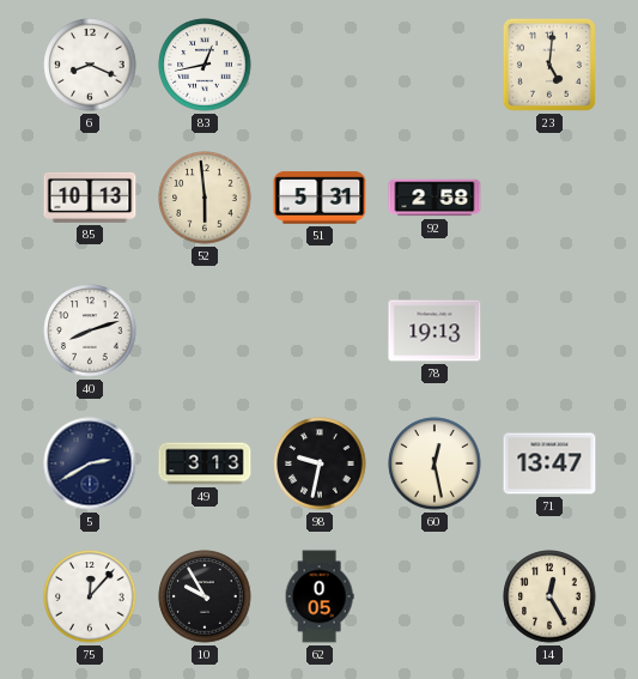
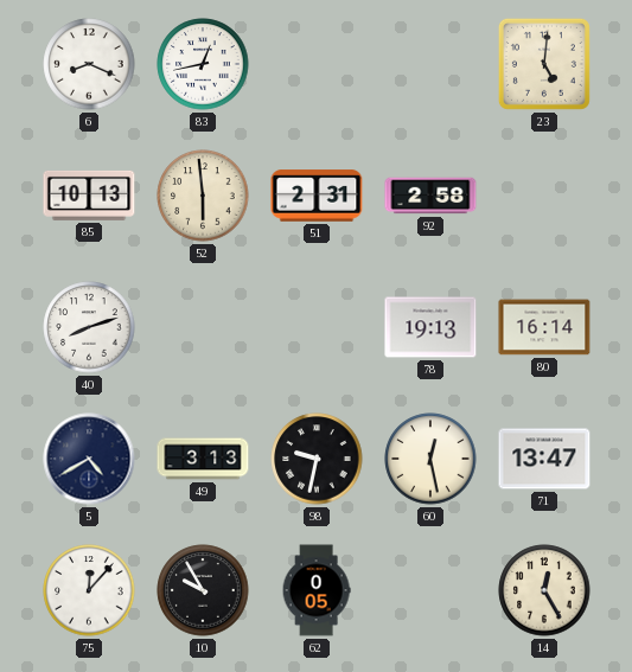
51: 5:31 -> 2:31
80: none -> 16:14
5: 2:40 -> 4:40
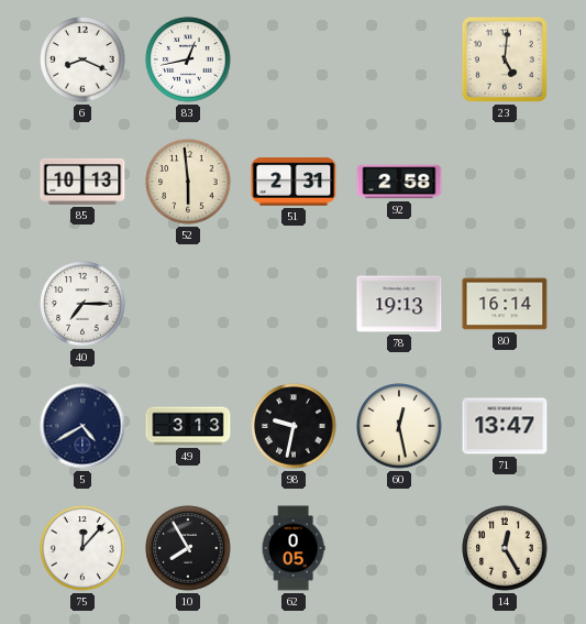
40: 8:12 -> 7:15
10: 9:55 -> 7:55
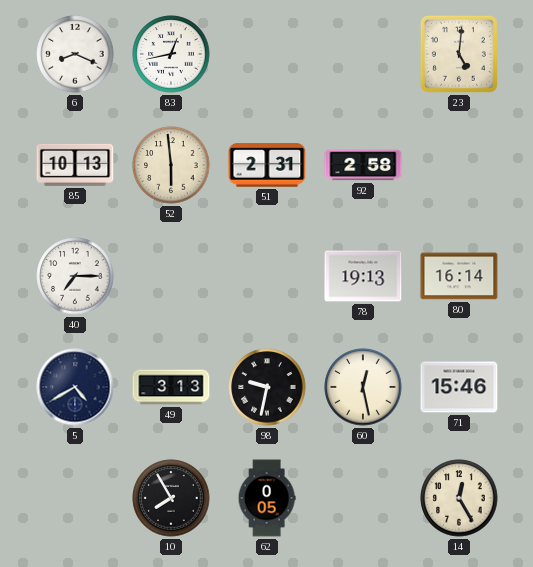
71: 13:47 -> 15:46
75: 12:07 -> none
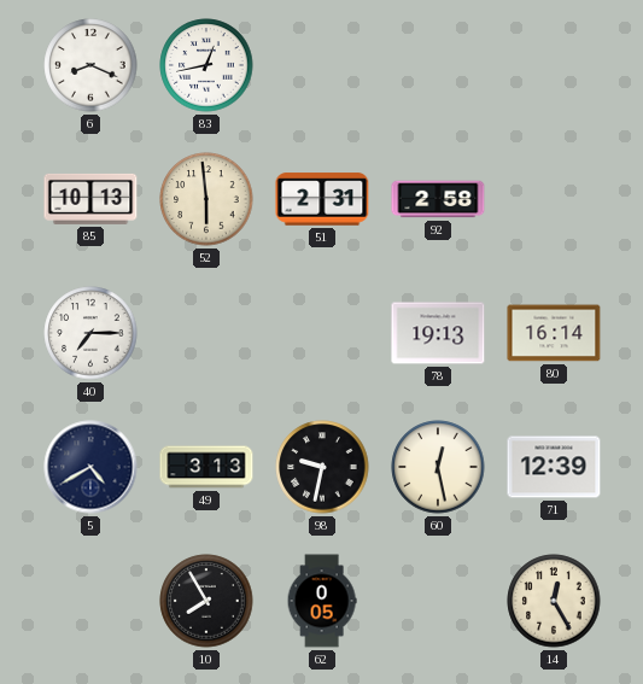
23: 5:01 -> none
71: 15:46 -> 12:39
